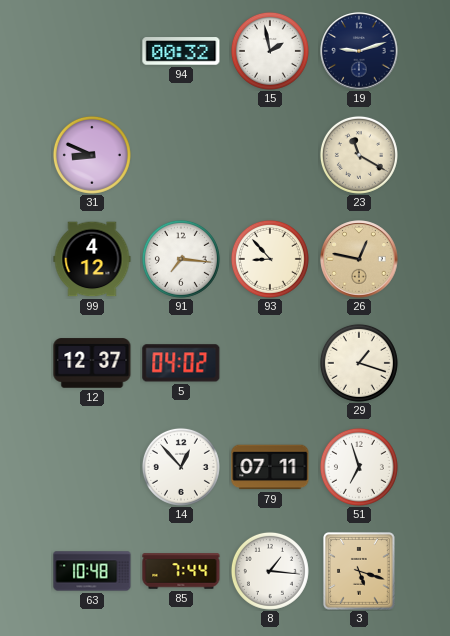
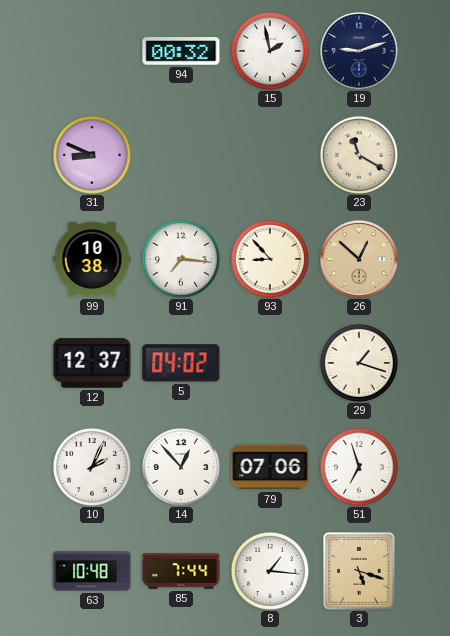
99: 4:12 -> 10:38
26: 12:47 -> 12:52
10: none -> 2:04
79: 07:11 -> 07:06
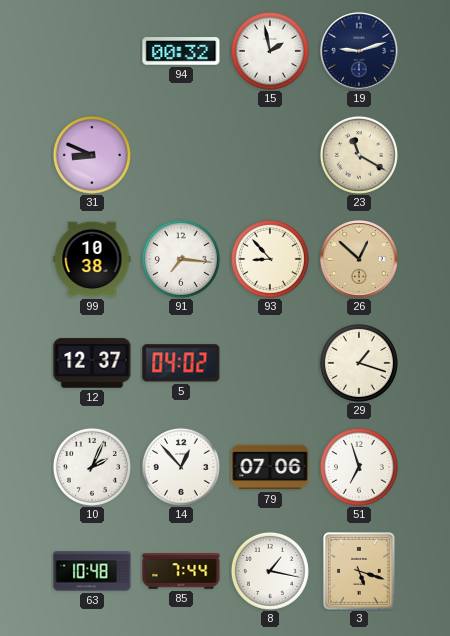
8: 1:16 -> 1:17
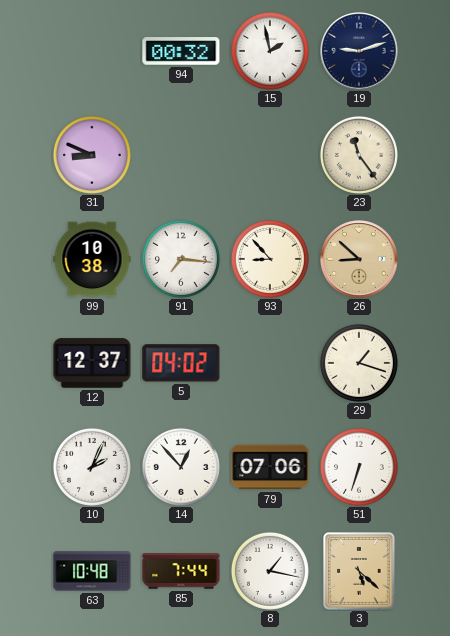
23: 11:20 -> 11:24
26: 12:52 -> 8:52
51: 6:57 -> 6:33
3: 5:18 -> 5:22
